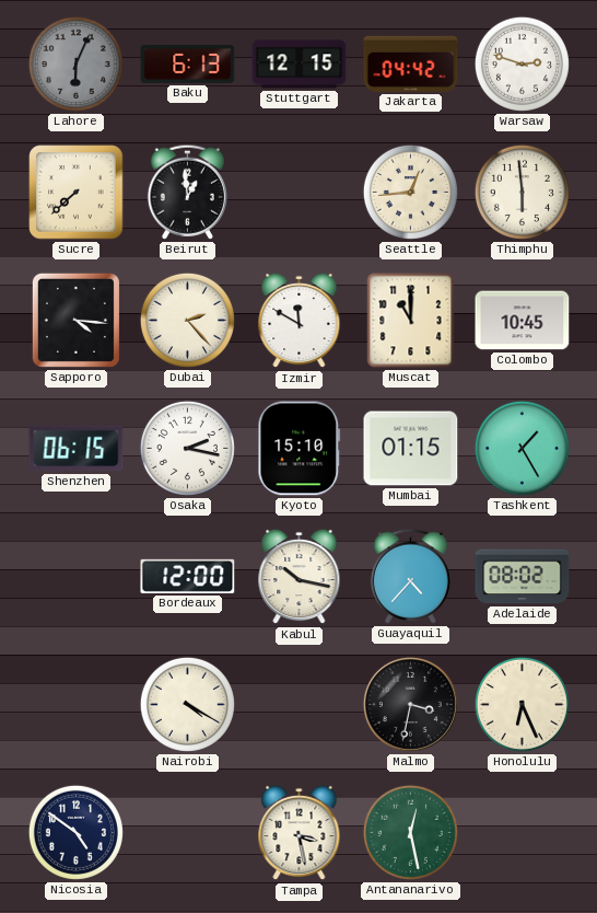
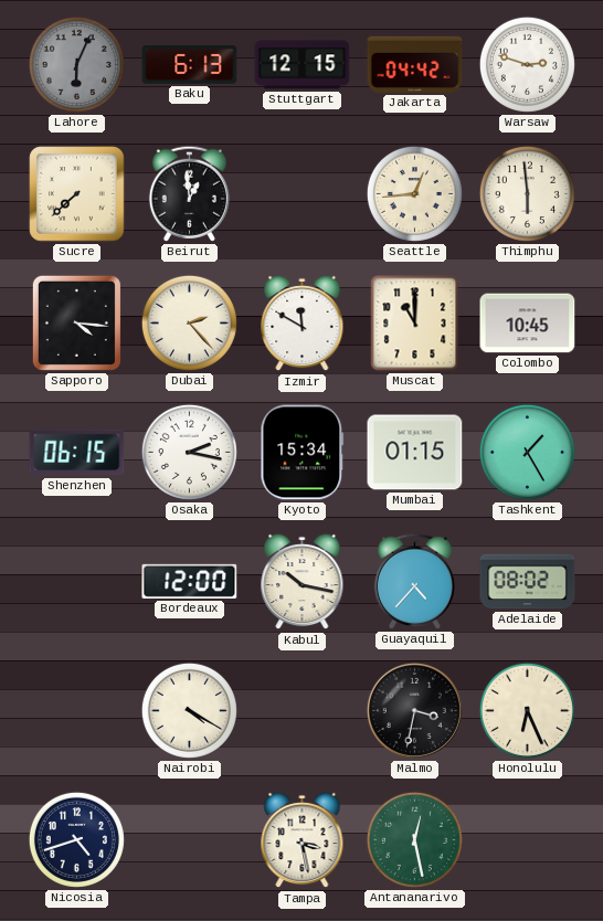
Kyoto: 15:10 -> 15:34
Nicosia: 4:51 -> 4:42
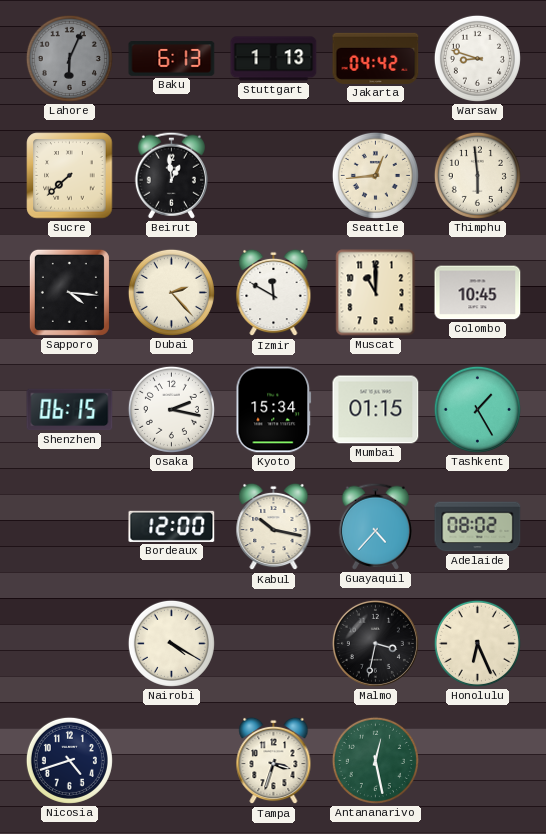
Stuttgart: 12:15 -> 1:13
Warsaw: 2:48 -> 8:48
Tampa: 3:28 -> 3:33
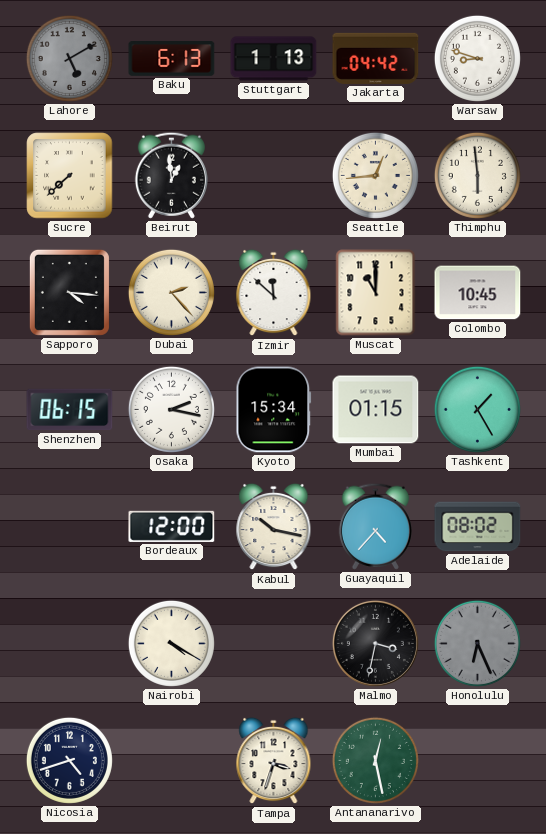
Lahore: 6:04 -> 5:10
Izmir: 11:50 -> 11:52
Honolulu dial: cream -> grey
